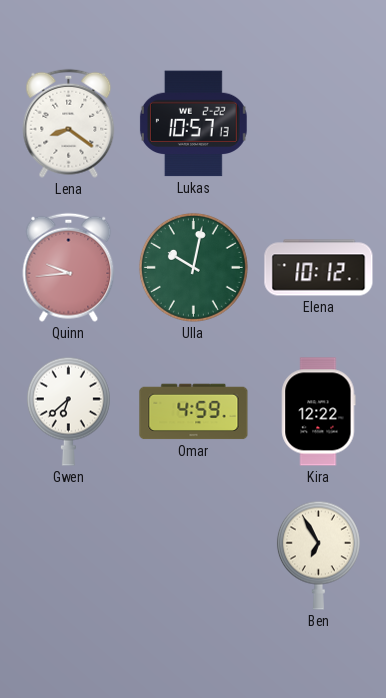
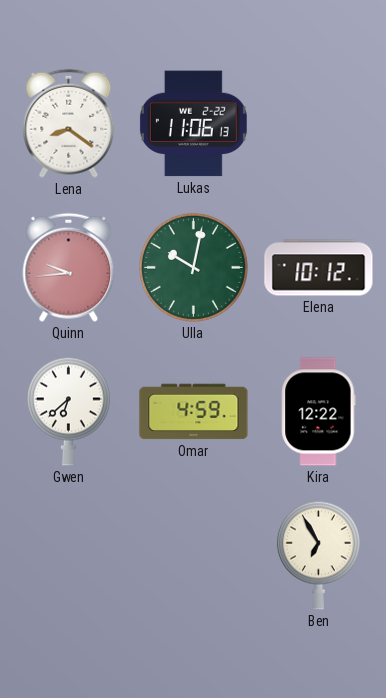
Lukas: 10:57 -> 11:06
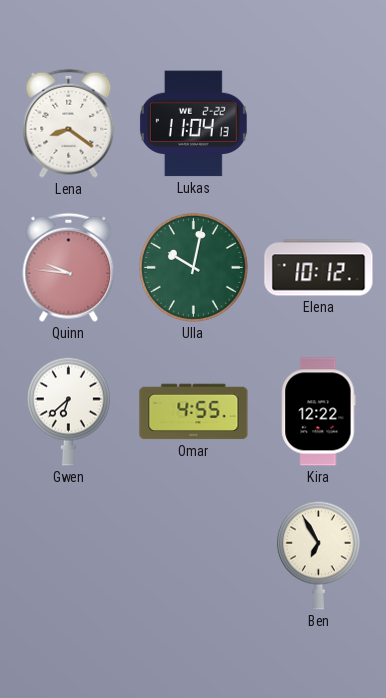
Lukas: 11:06 -> 11:04
Quinn: 9:44 -> 9:46
Omar: 4:59 -> 4:55
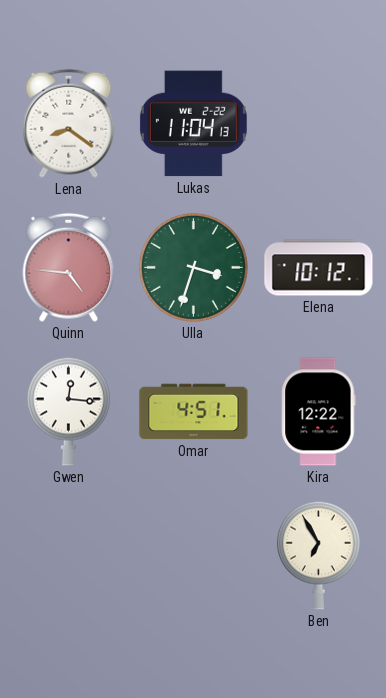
Quinn: 9:46 -> 4:46
Ulla: 10:02 -> 3:33
Gwen: 6:38 -> 12:16
Omar: 4:55 -> 4:51
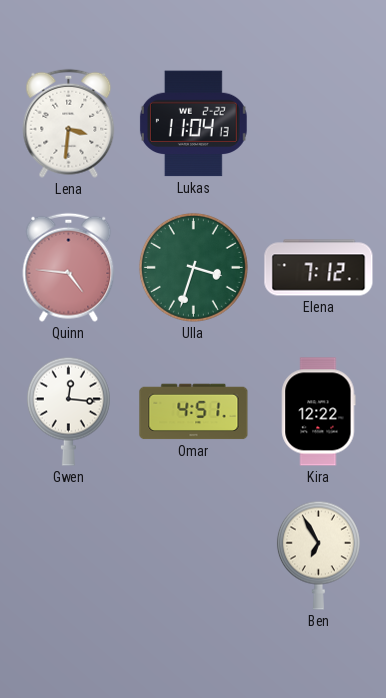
Lena: 8:21 -> 3:31
Elena: 10:12 -> 7:12
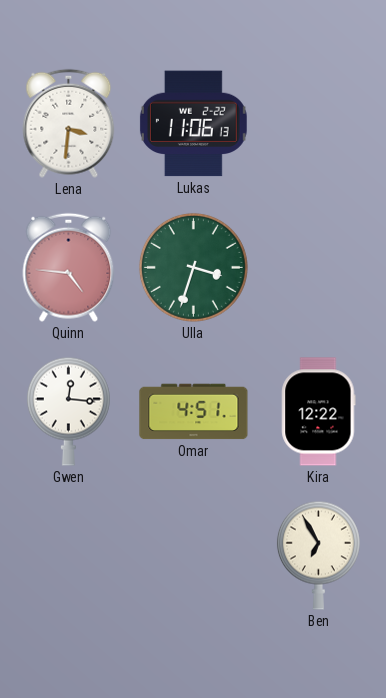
Lukas: 11:04 -> 11:06
Elena: 7:12 -> none
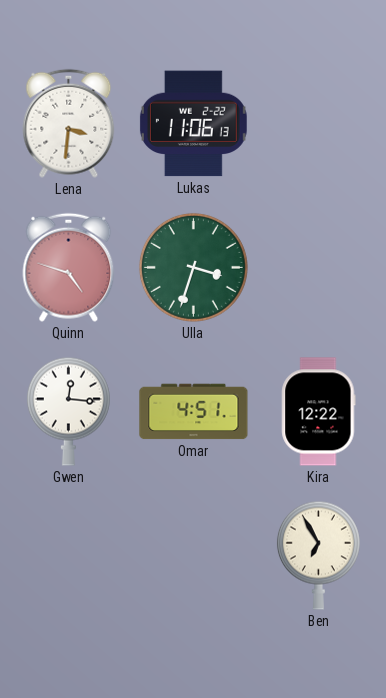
Quinn: 4:46 -> 4:48
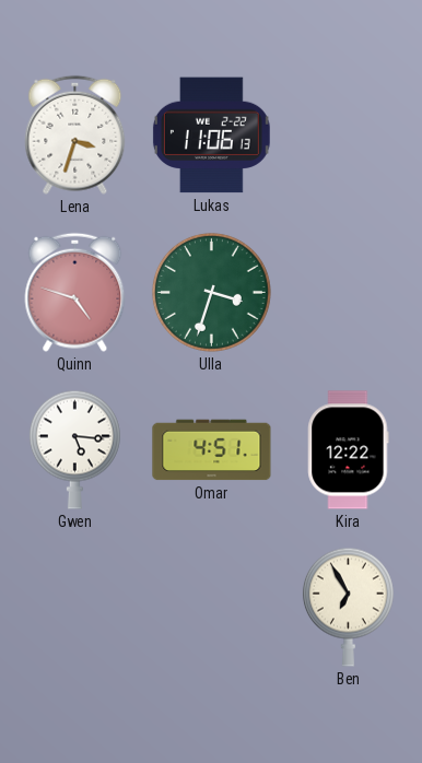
Lena: 3:31 -> 3:33
Gwen: 12:16 -> 5:16
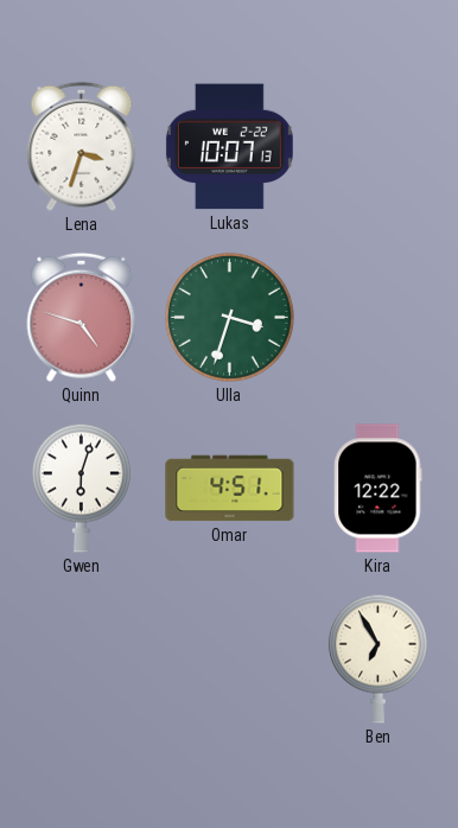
Lukas: 11:06 -> 10:07
Gwen: 5:16 -> 6:03
